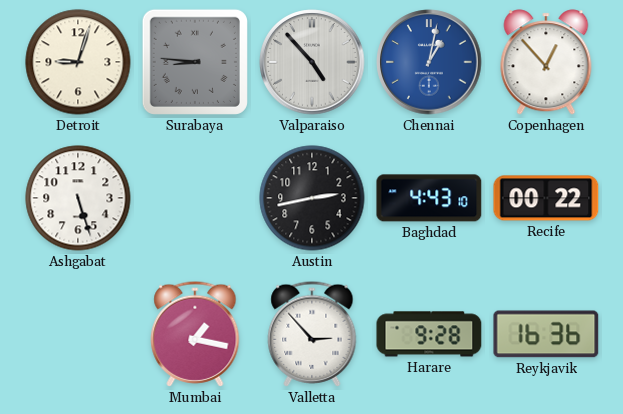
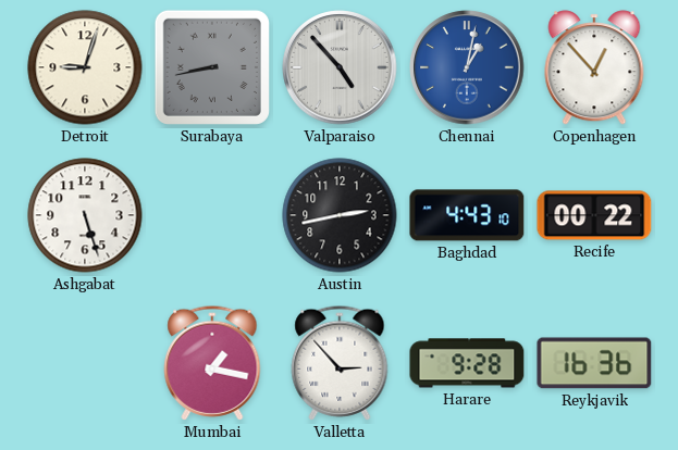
Surabaya: 8:46 -> 8:43
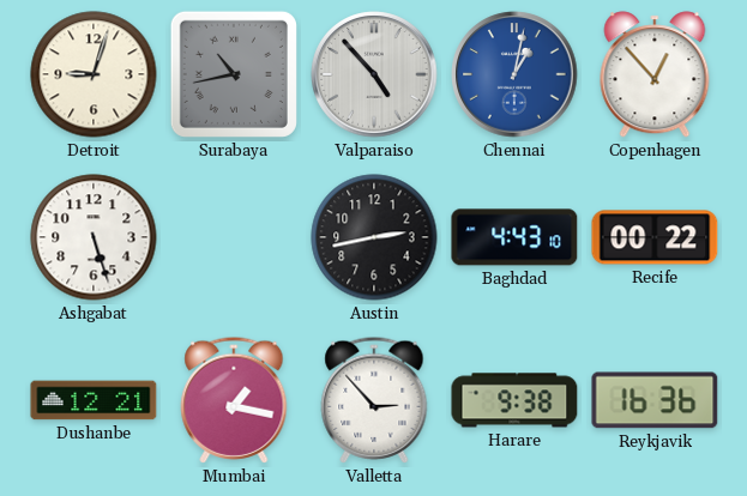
Surabaya: 8:43 -> 10:43
Dushanbe: none -> 12:21
Harare: 9:28 -> 9:38
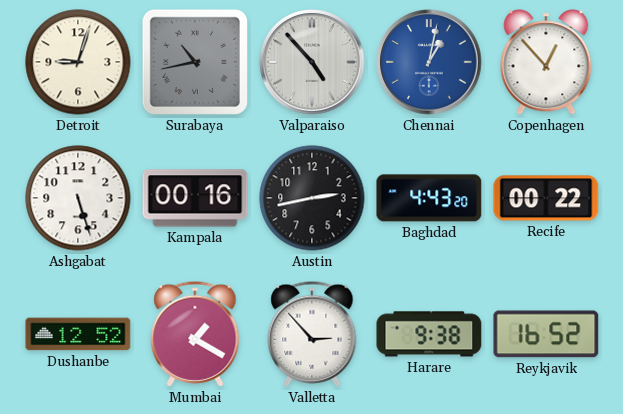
Kampala: none -> 00:16
Baghdad: 4:43:10 -> 4:43:20
Dushanbe: 12:21 -> 12:52
Mumbai: 1:17 -> 1:20
Reykjavik: 16:36 -> 16:52
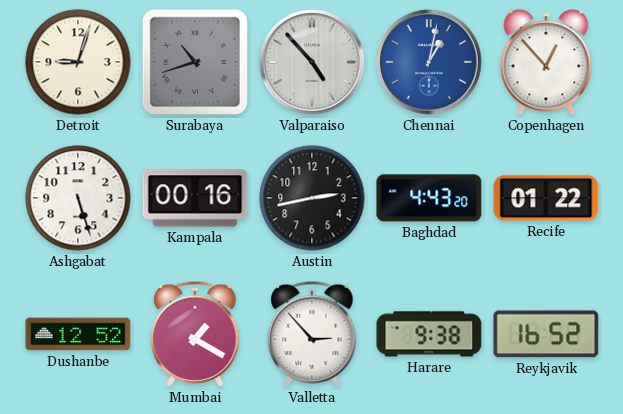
Surabaya: 10:43 -> 10:42
Recife: 00:22 -> 01:22
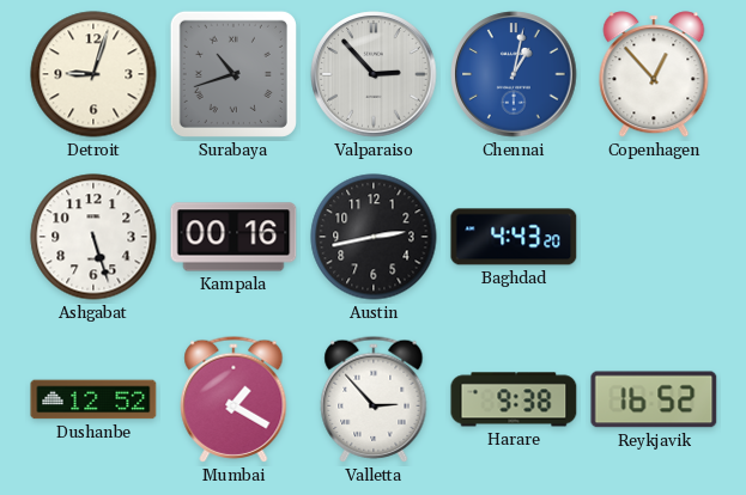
Valparaiso: 4:53 -> 2:53
Recife: 01:22 -> none
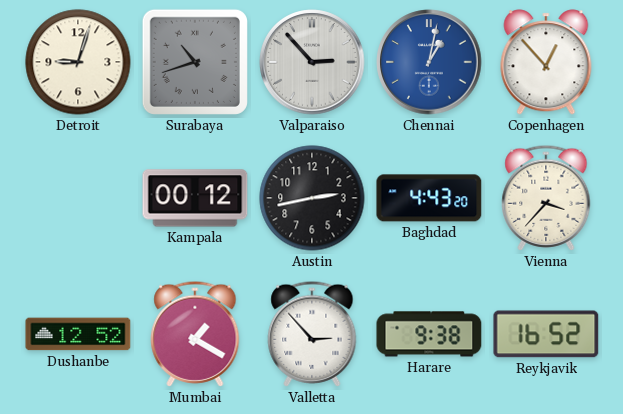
Ashgabat: 5:27 -> none
Kampala: 00:16 -> 00:12
Vienna: none -> 3:37
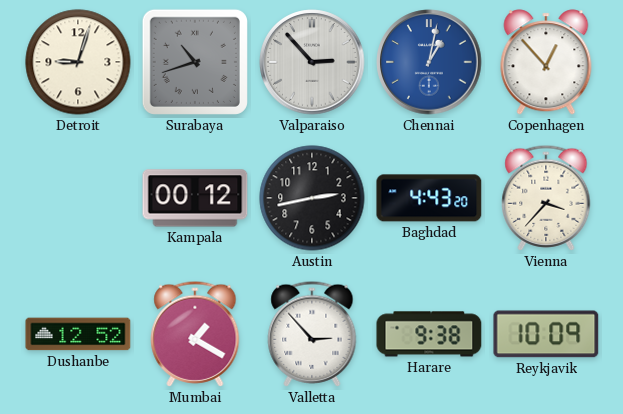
Reykjavik: 16:52 -> 10:09
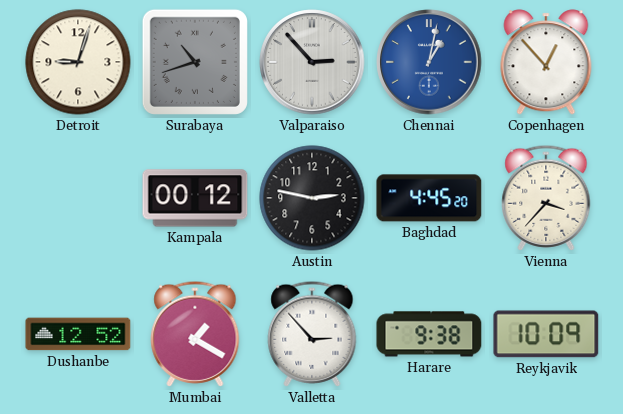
Austin: 2:43 -> 2:47
Baghdad: 4:43 -> 4:45
